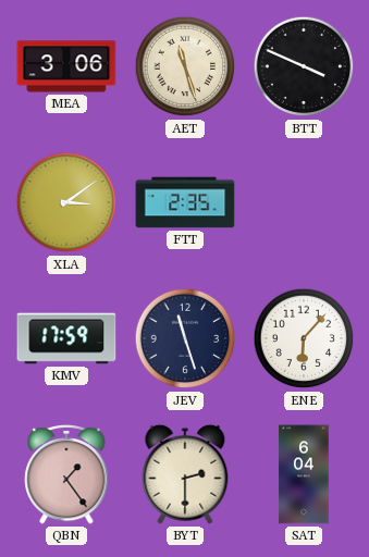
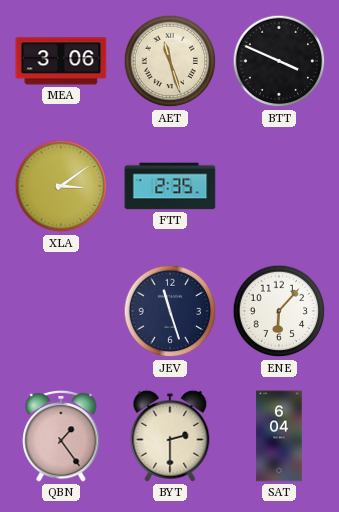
KMV: 17:59 -> none
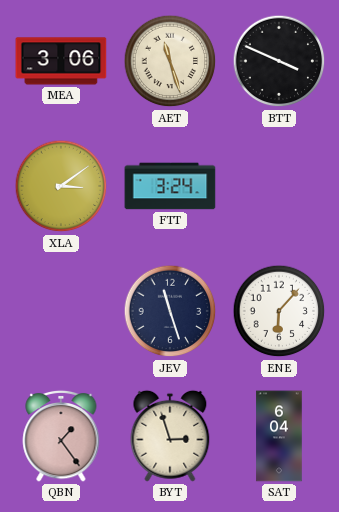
FTT: 2:35 -> 3:24
BYT: 2:30 -> 2:57
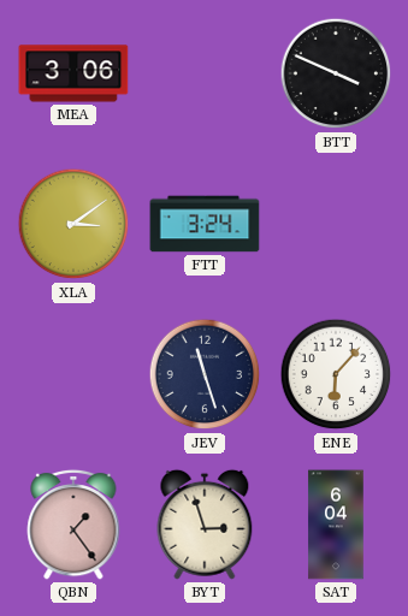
AET: 11:27 -> none
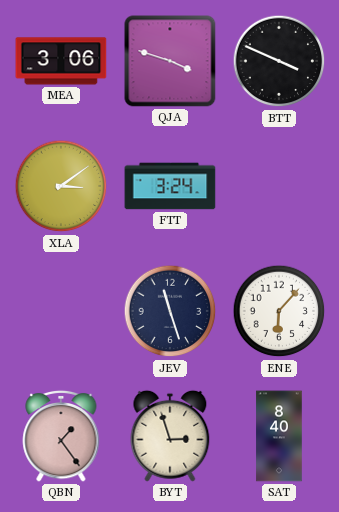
QJA: none -> 3:48
SAT: 6:04 -> 8:40
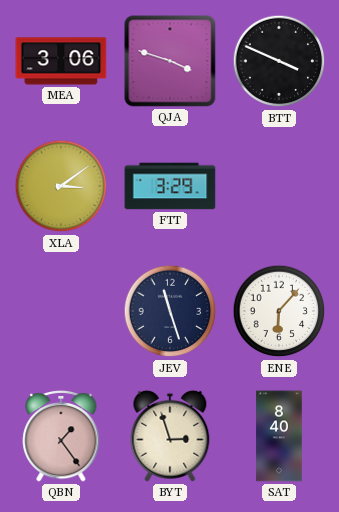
FTT: 3:24 -> 3:29
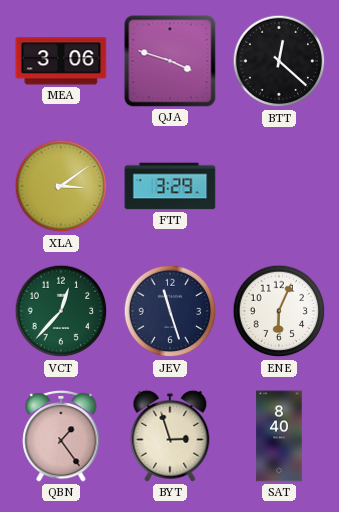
BTT: 3:49 -> 12:22
VCT: none -> 12:37
ENE: 6:07 -> 6:04
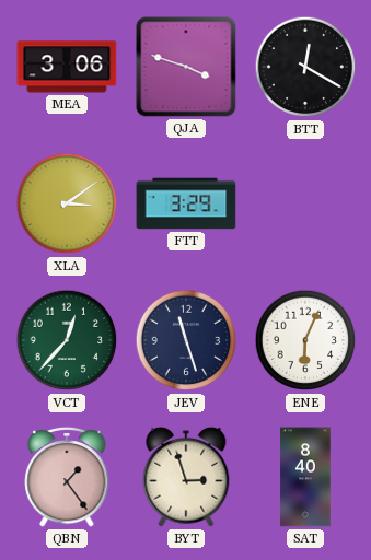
BTT: 12:22 -> 12:20
